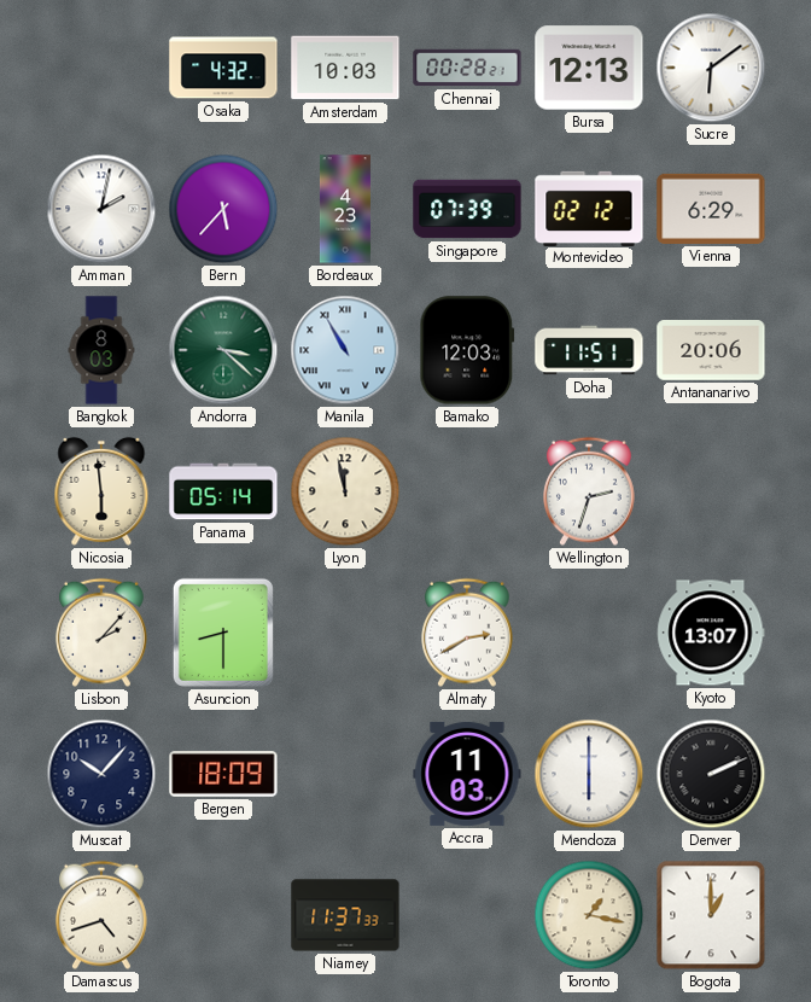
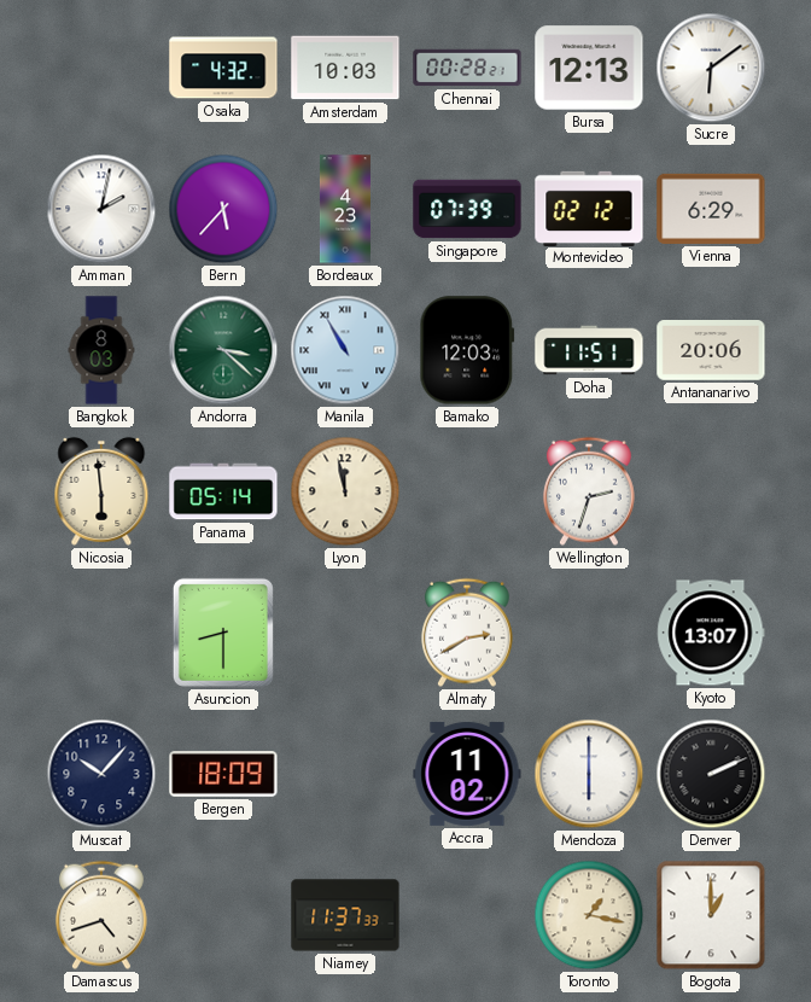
Lisbon: 2:07 -> none
Accra: 11:03 -> 11:02
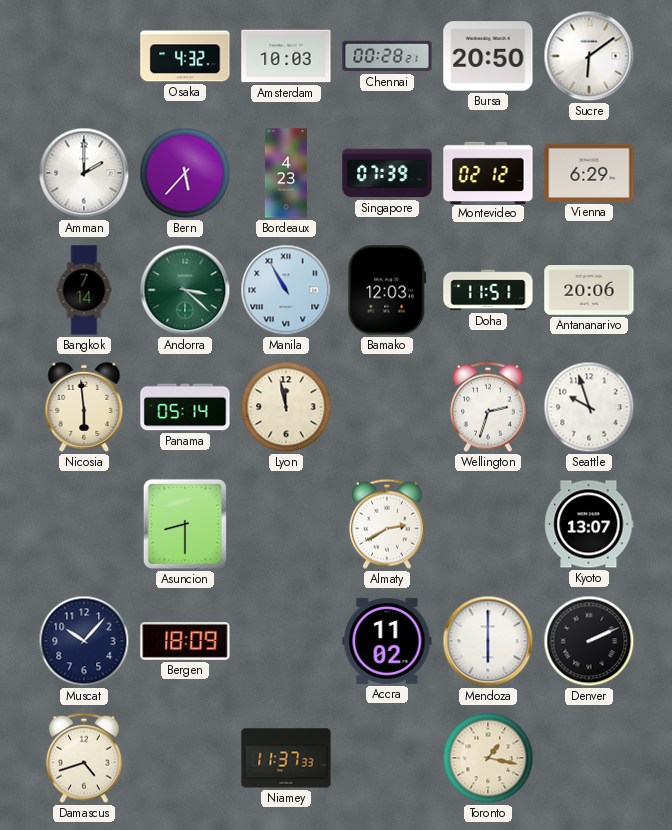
Bursa: 12:13 -> 20:50
Amman: 2:02 -> 2:00
Bangkok: 8:03 -> 7:14
Seattle: none -> 9:57
Bogota: 1:00 -> none
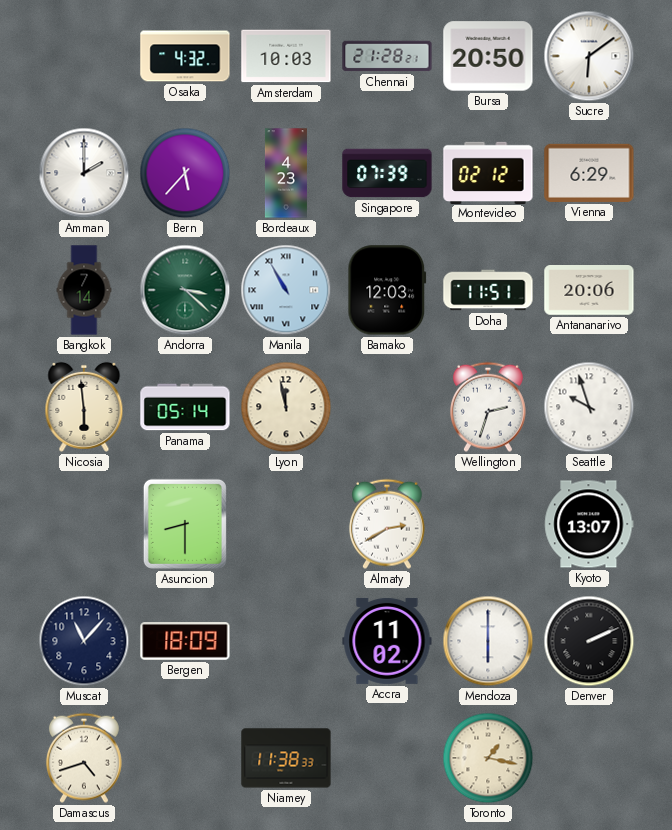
Chennai: 00:28 -> 21:28
Muscat: 10:07 -> 11:07
Niamey: 11:37 -> 11:38
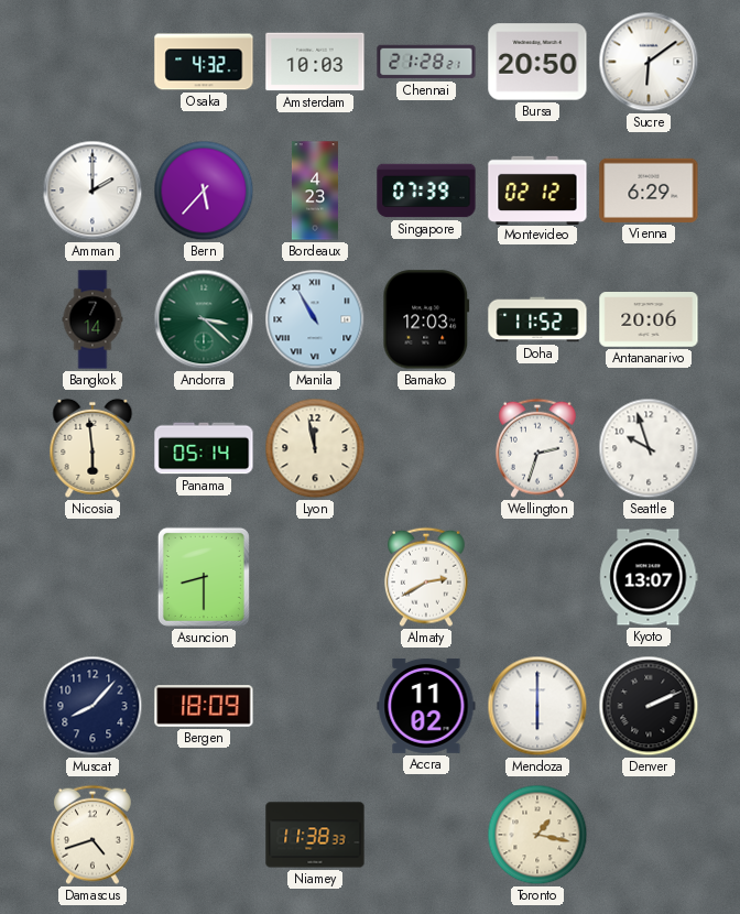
Doha: 11:51 -> 11:52
Muscat: 11:07 -> 8:07
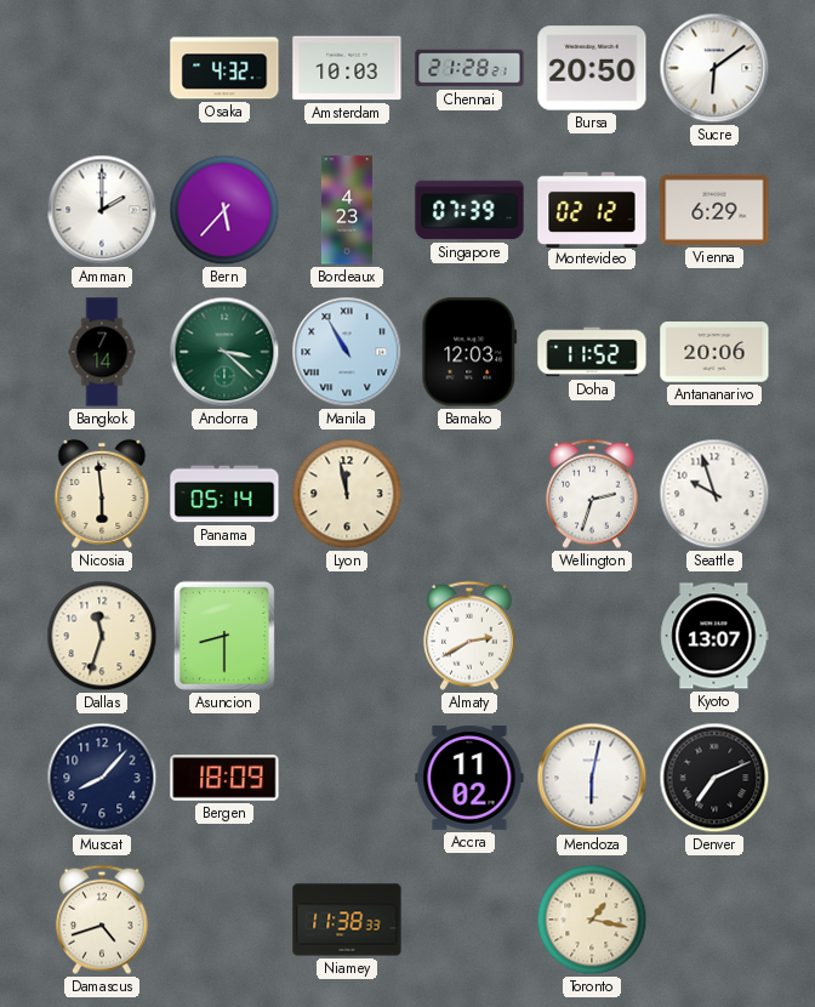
Dallas: none -> 11:33
Mendoza: 6:00 -> 6:02
Denver: 2:11 -> 7:11
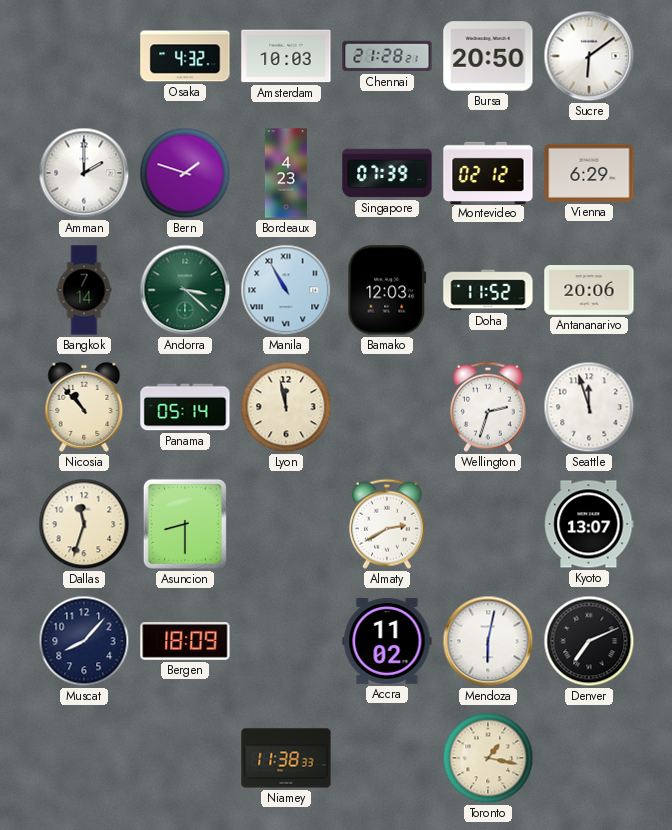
Bern: 5:37 -> 1:48
Nicosia: 5:59 -> 10:53
Seattle: 9:57 -> 11:57
Damascus: 4:42 -> none
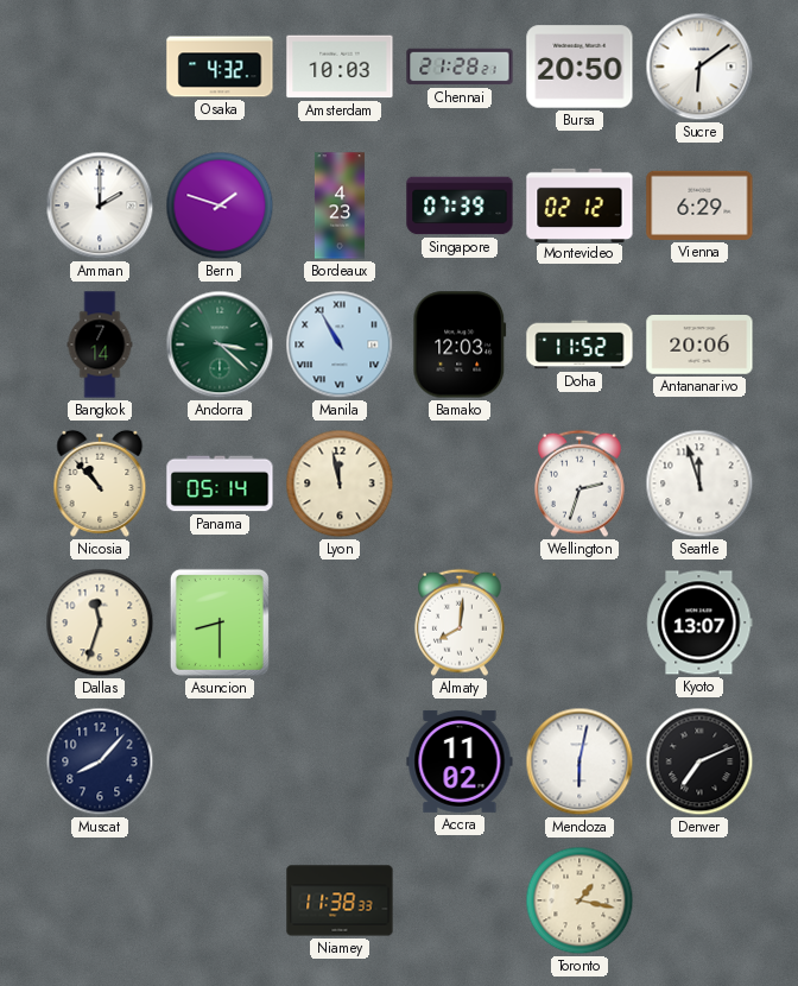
Almaty: 2:40 -> 8:01
Bergen: 18:09 -> none
